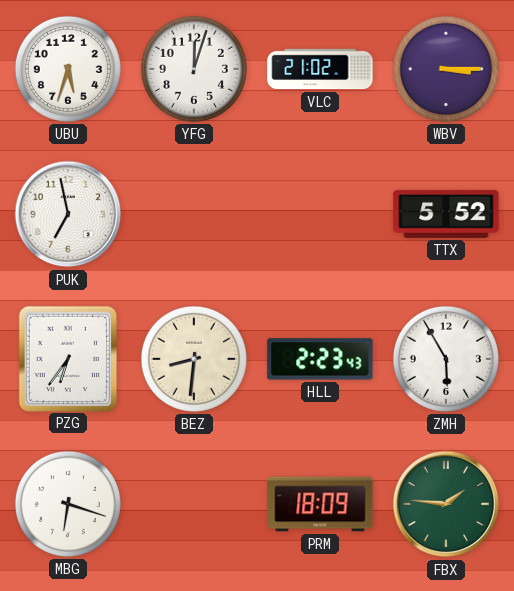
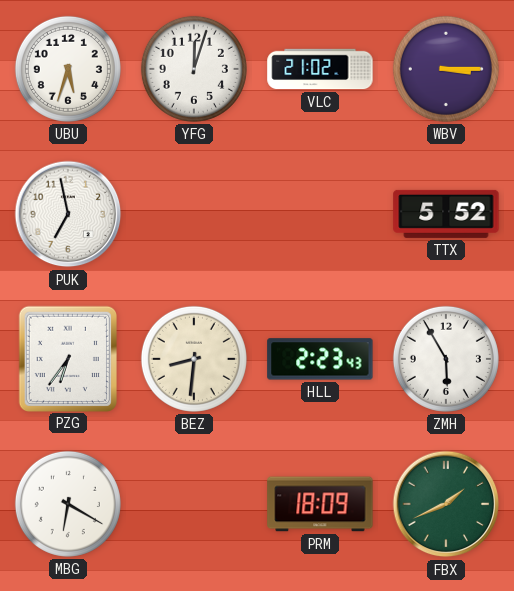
MBG: 6:18 -> 6:20
FBX: 1:46 -> 1:41
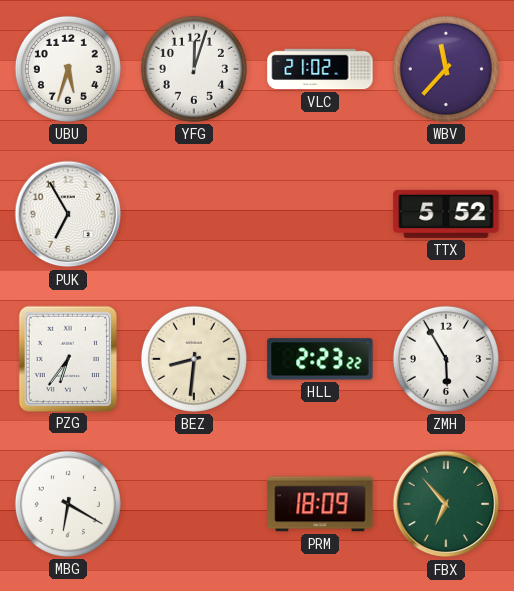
WBV: 3:15 -> 11:37
PUK: 6:58 -> 6:55
HLL: 2:23:43 -> 2:23:22
FBX: 1:41 -> 6:53
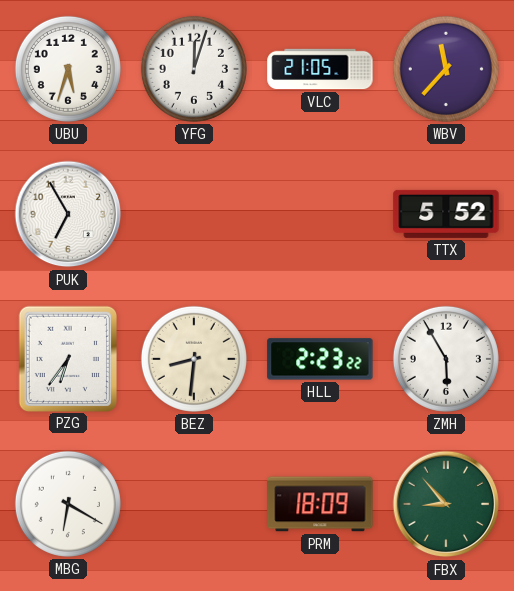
VLC: 21:02 -> 21:05
FBX: 6:53 -> 8:53
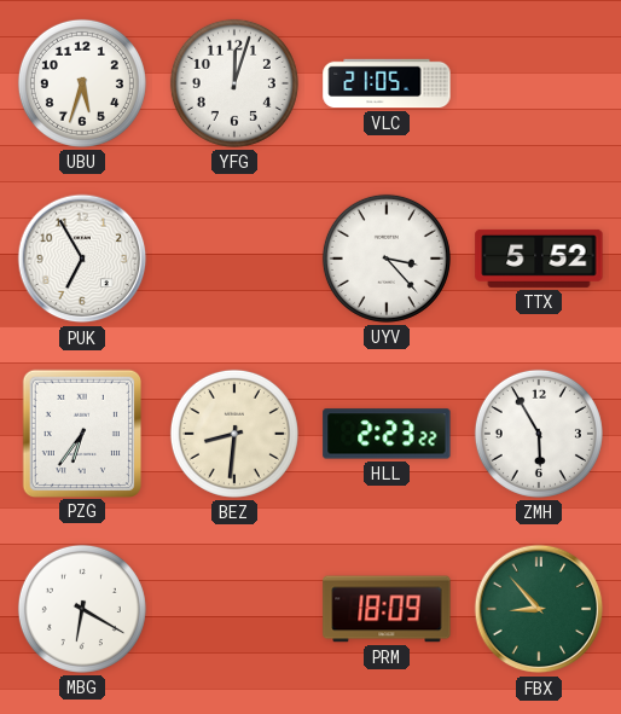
WBV: 11:37 -> none
UYV: none -> 3:23
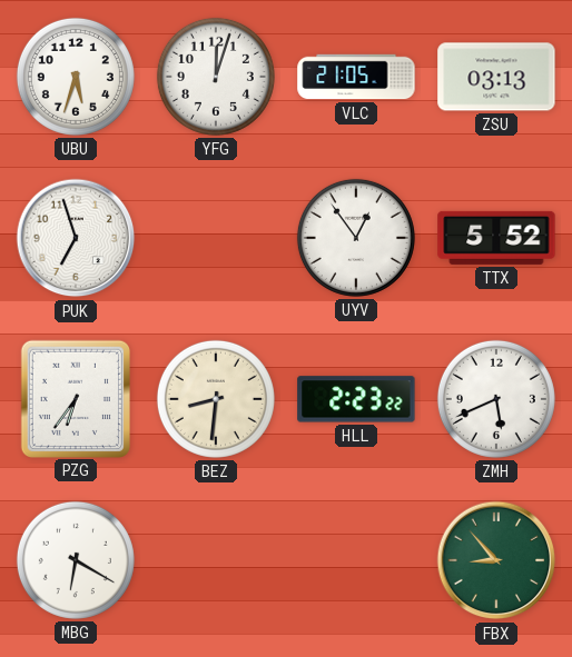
ZSU: none -> 03:13
PUK: 6:55 -> 6:57
UYV: 3:23 -> 12:54
ZMH: 5:55 -> 5:41
PRM: 18:09 -> none
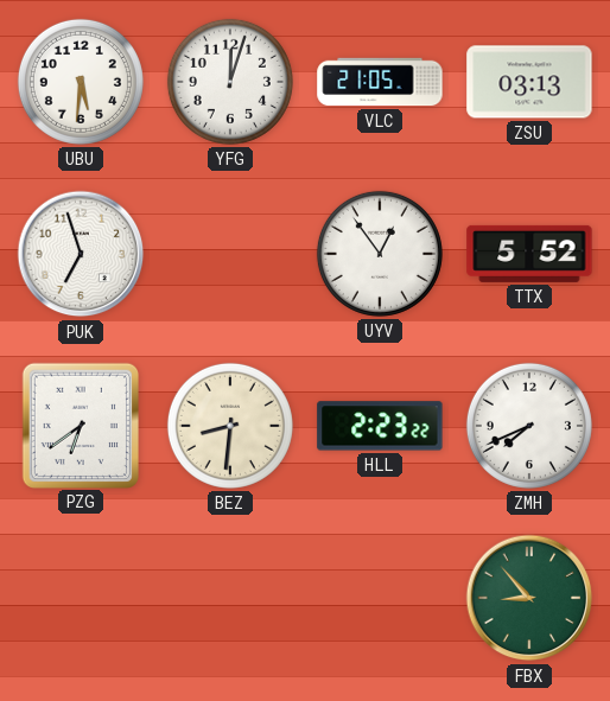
UBU: 5:33 -> 5:31
PZG: 6:36 -> 6:39
ZMH: 5:41 -> 7:41
MBG: 6:20 -> none
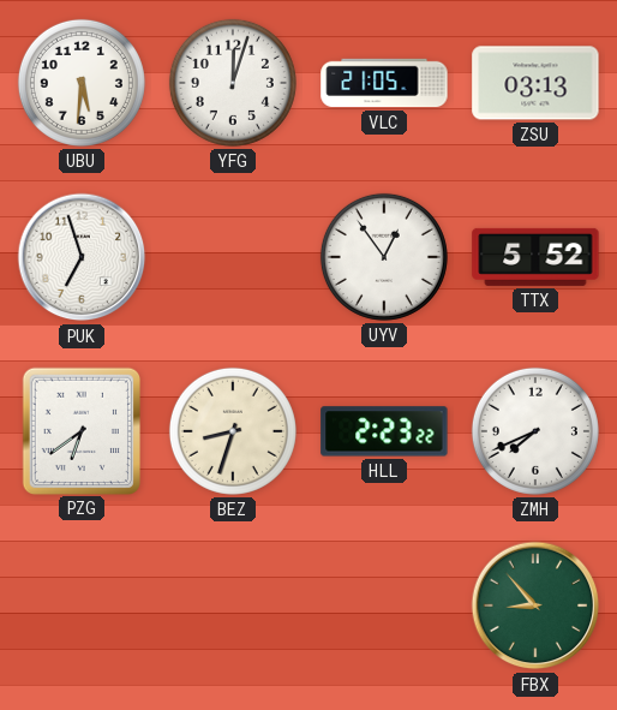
BEZ: 8:31 -> 8:33
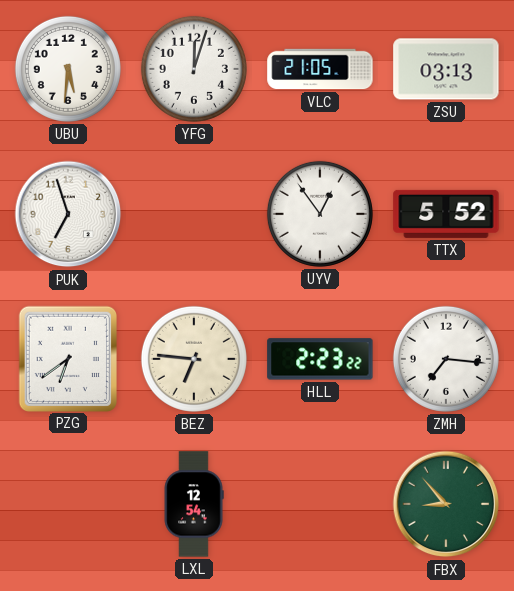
BEZ: 8:33 -> 6:46
ZMH: 7:41 -> 7:16
LXL: none -> 12:54
